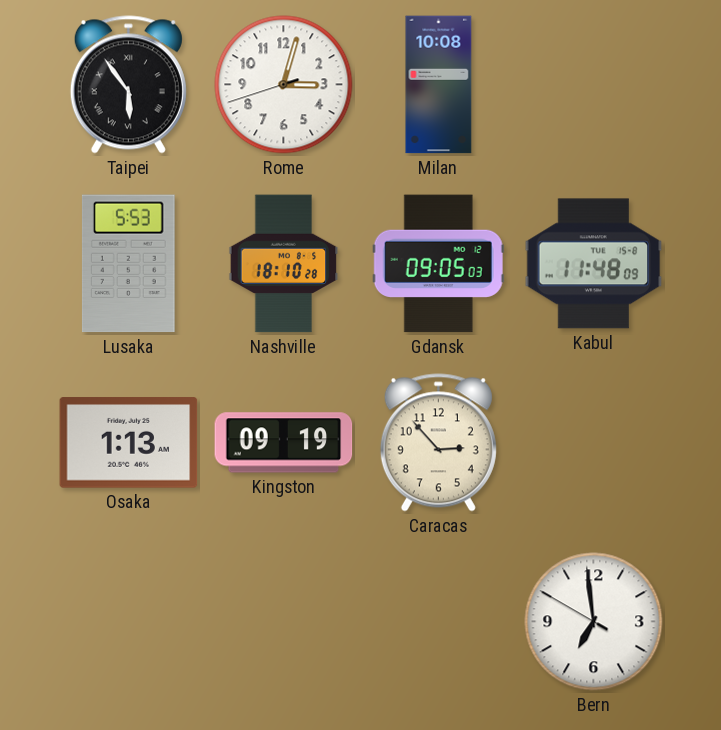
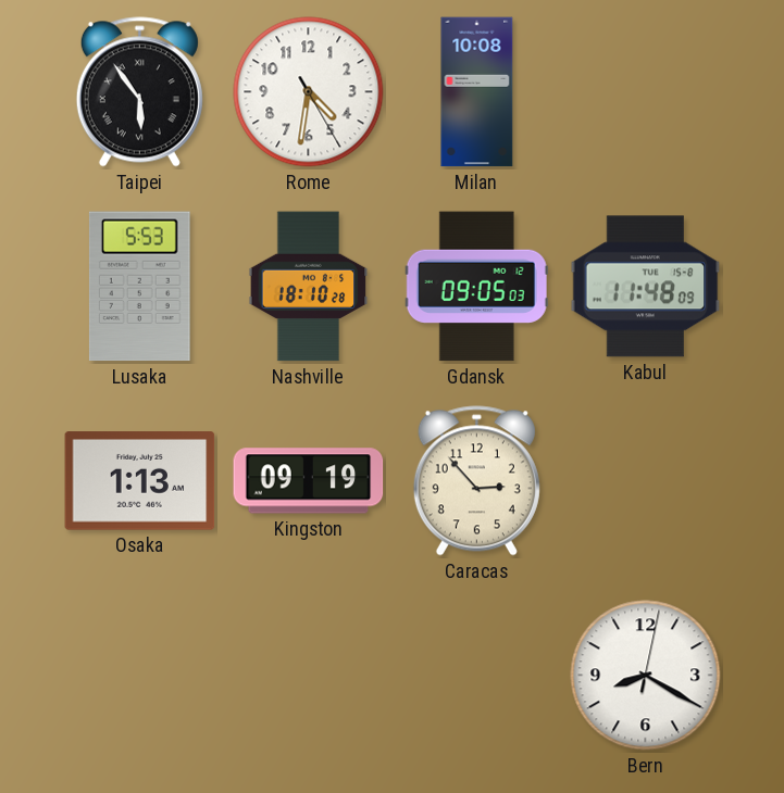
Rome: 3:02 -> 4:31
Bern: 6:58 -> 8:20
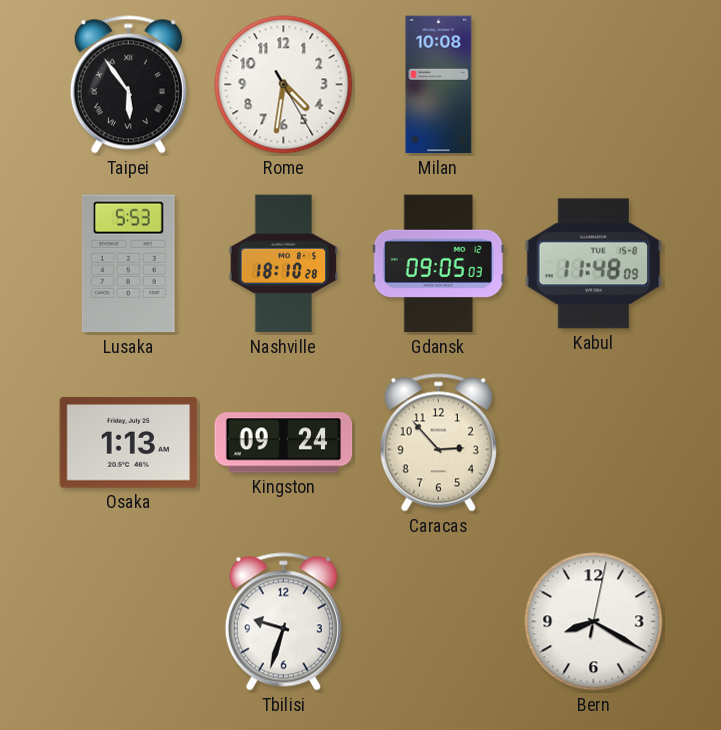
Kingston: 09:19 -> 09:24
Tbilisi: none -> 9:33
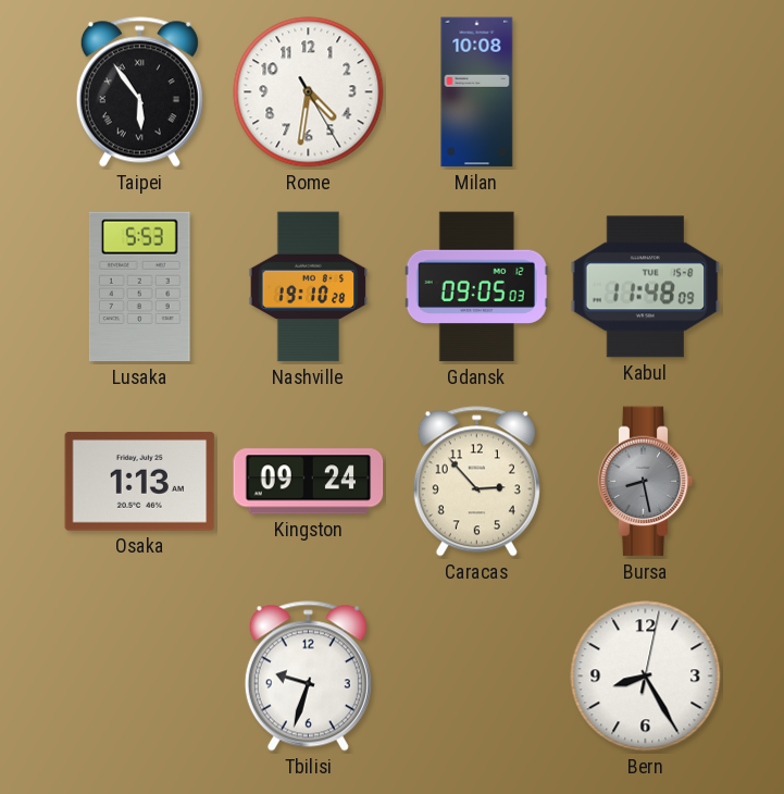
Nashville: 18:10 -> 19:10
Bursa: none -> 8:28
Bern: 8:20 -> 8:25
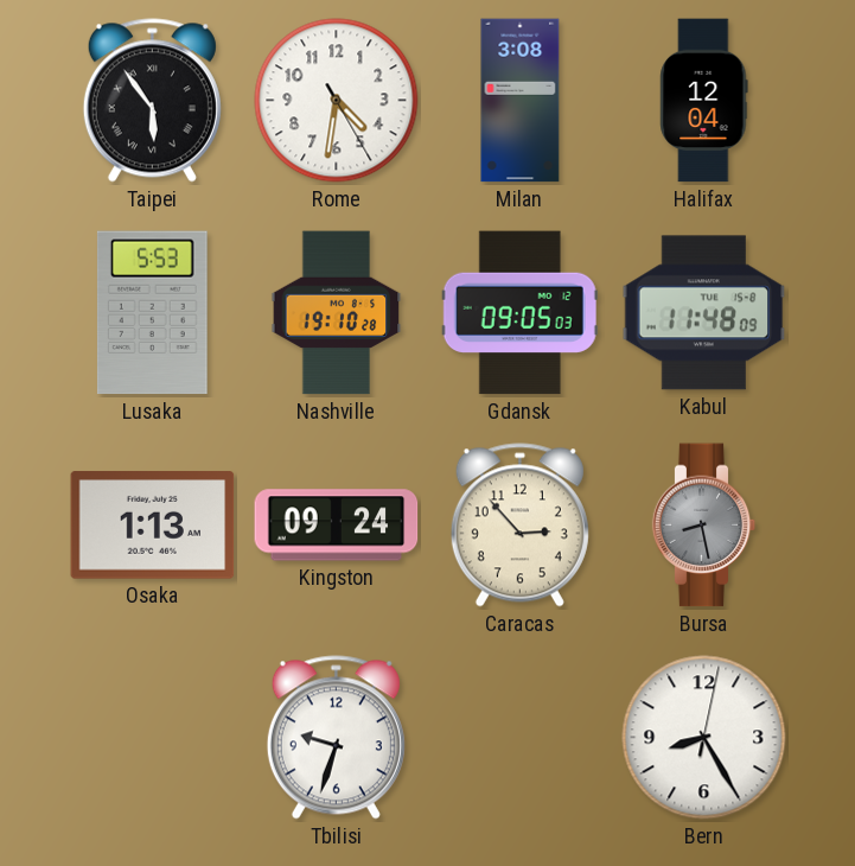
Milan: 10:08 -> 3:08
Halifax: none -> 12:04
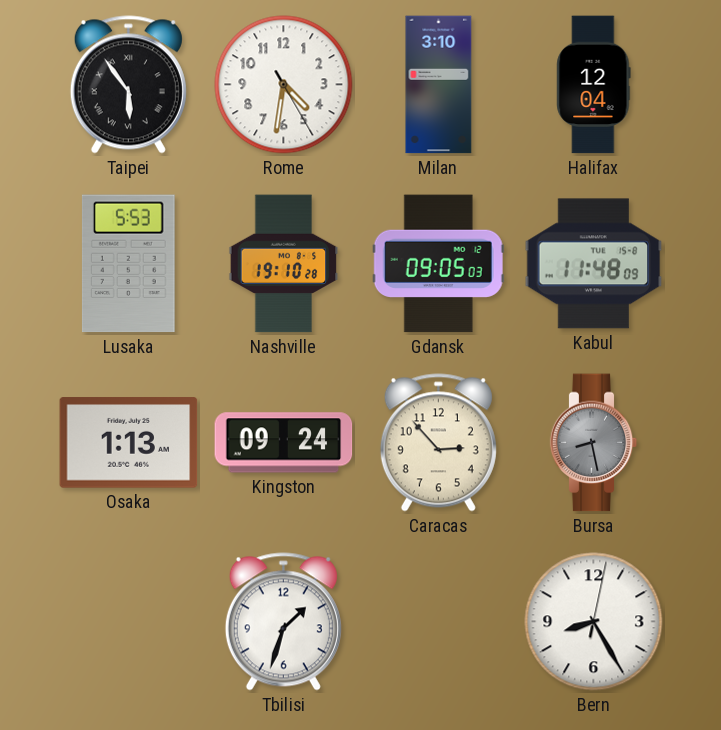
Milan: 3:08 -> 3:10
Tbilisi: 9:33 -> 1:33
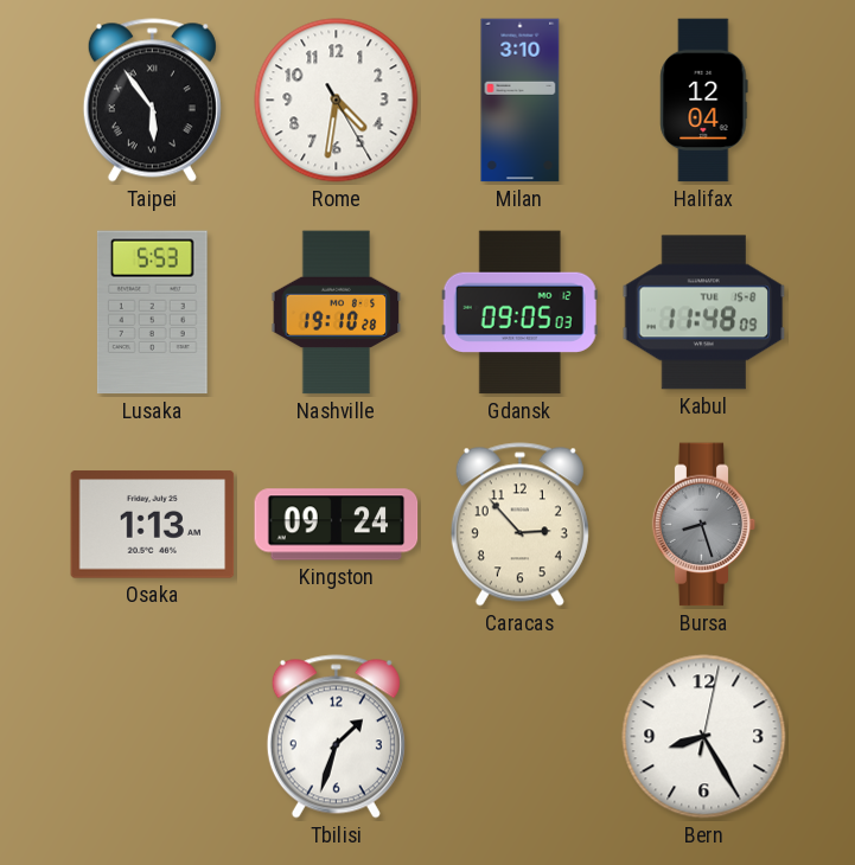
Bursa: 8:28 -> 8:27
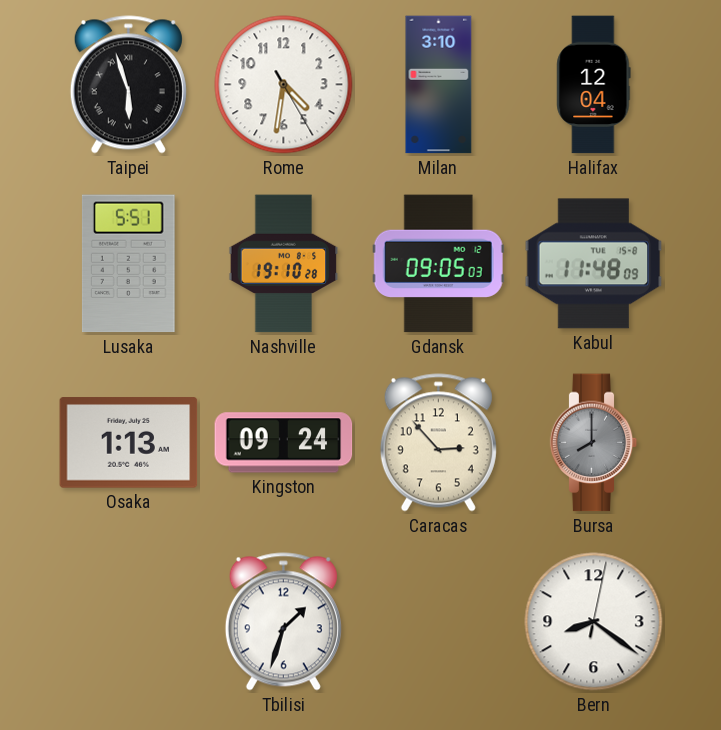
Taipei: 5:54 -> 5:57
Lusaka: 5:53 -> 5:51
Bursa: 8:27 -> 8:00
Bern: 8:25 -> 8:21
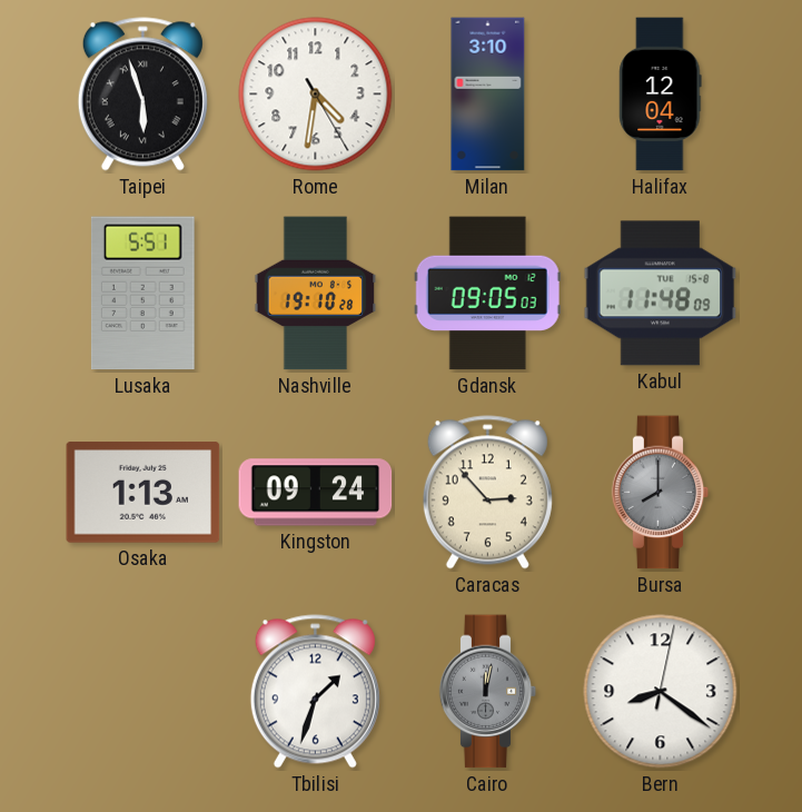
Cairo: none -> 12:02
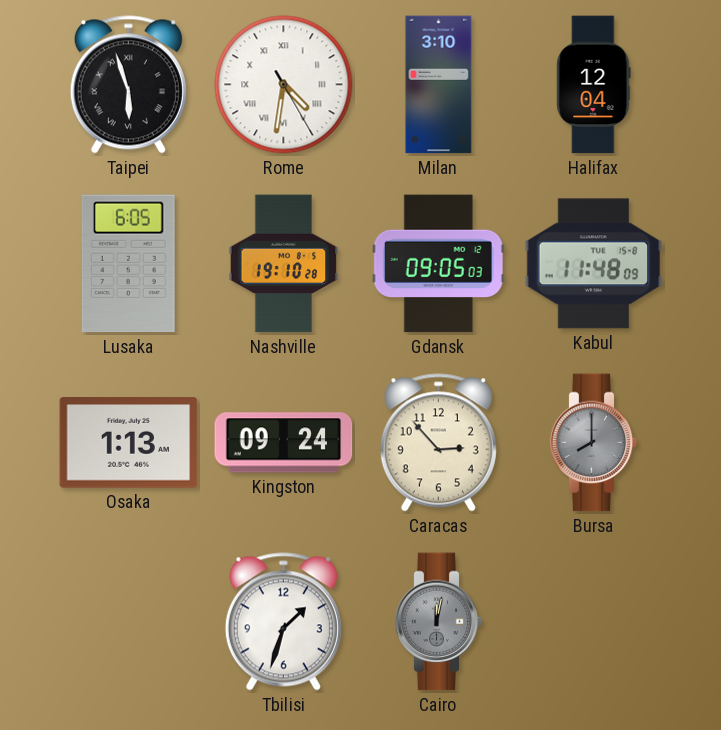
Rome numerals: Arabic -> Roman
Lusaka: 5:51 -> 6:05
Bern: 8:21 -> none
